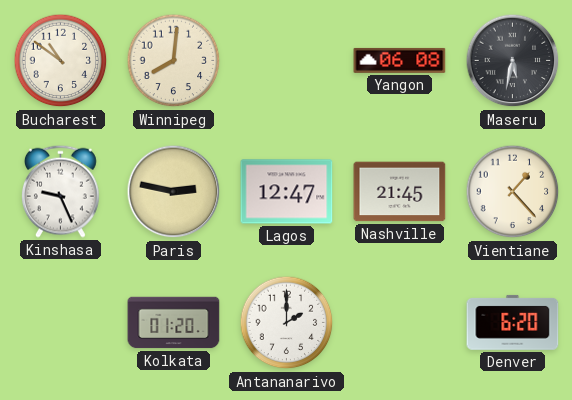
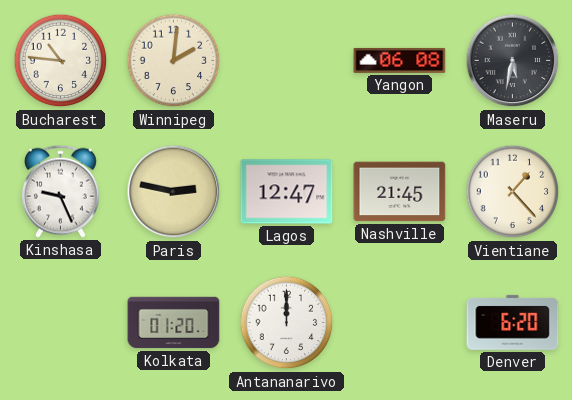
Bucharest: 10:51 -> 10:46
Winnipeg: 8:01 -> 2:01
Antananarivo: 2:00 -> 12:00
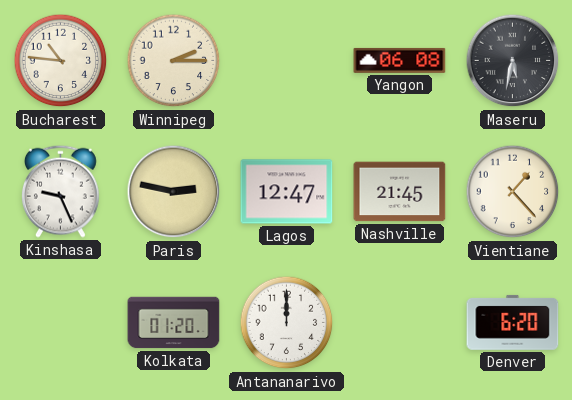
Winnipeg: 2:01 -> 2:15
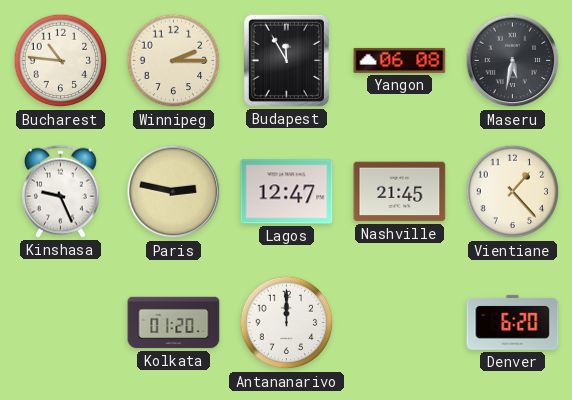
Budapest: none -> 11:55
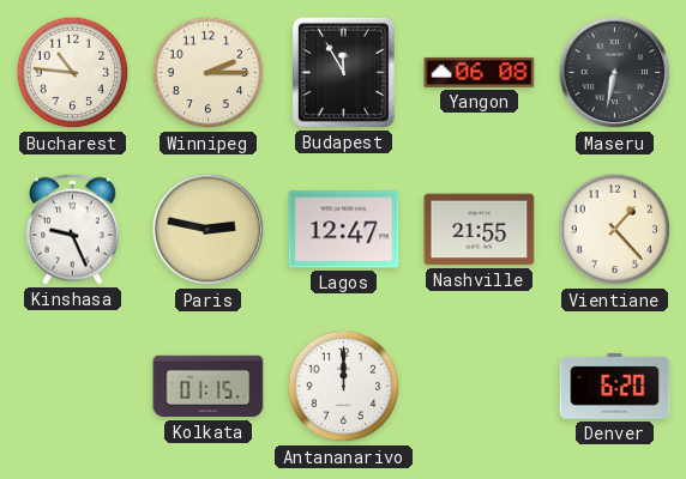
Maseru: 5:32 -> 6:32
Nashville: 21:45 -> 21:55
Kolkata: 01:20 -> 01:15
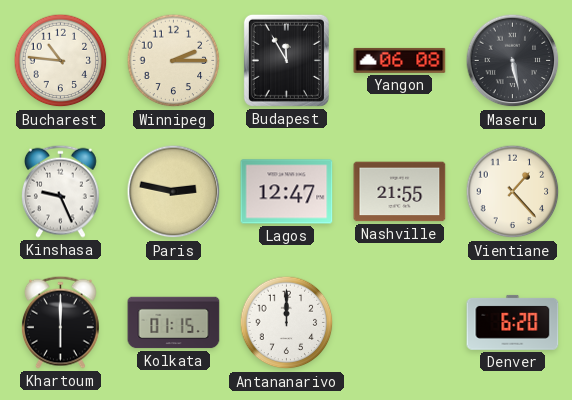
Maseru: 6:32 -> 5:28
Khartoum: none -> 6:00
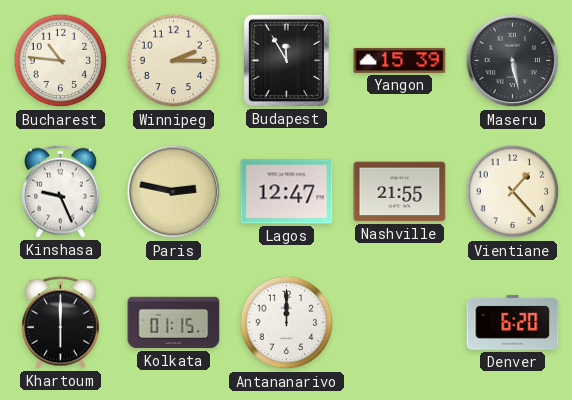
Yangon: 06:08 -> 15:39
